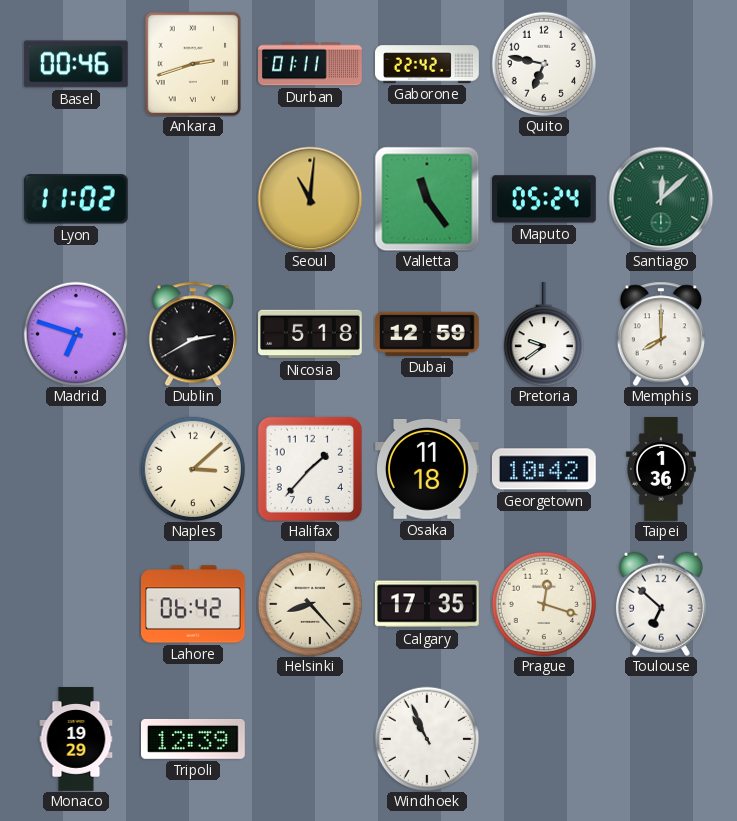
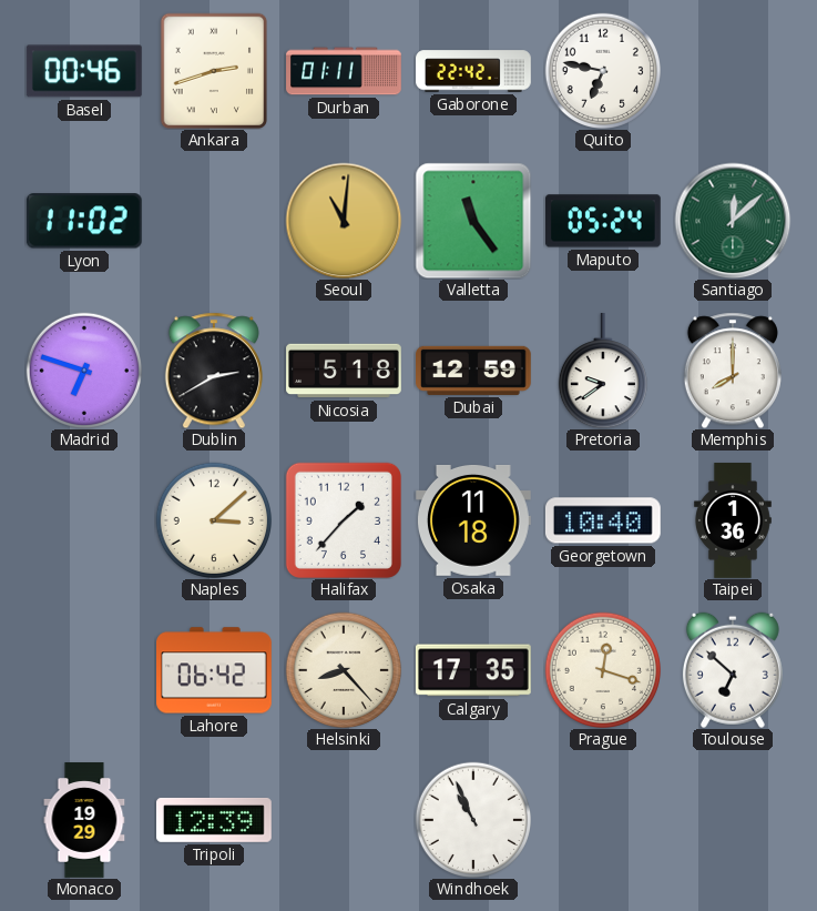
Georgetown: 10:42 -> 10:40
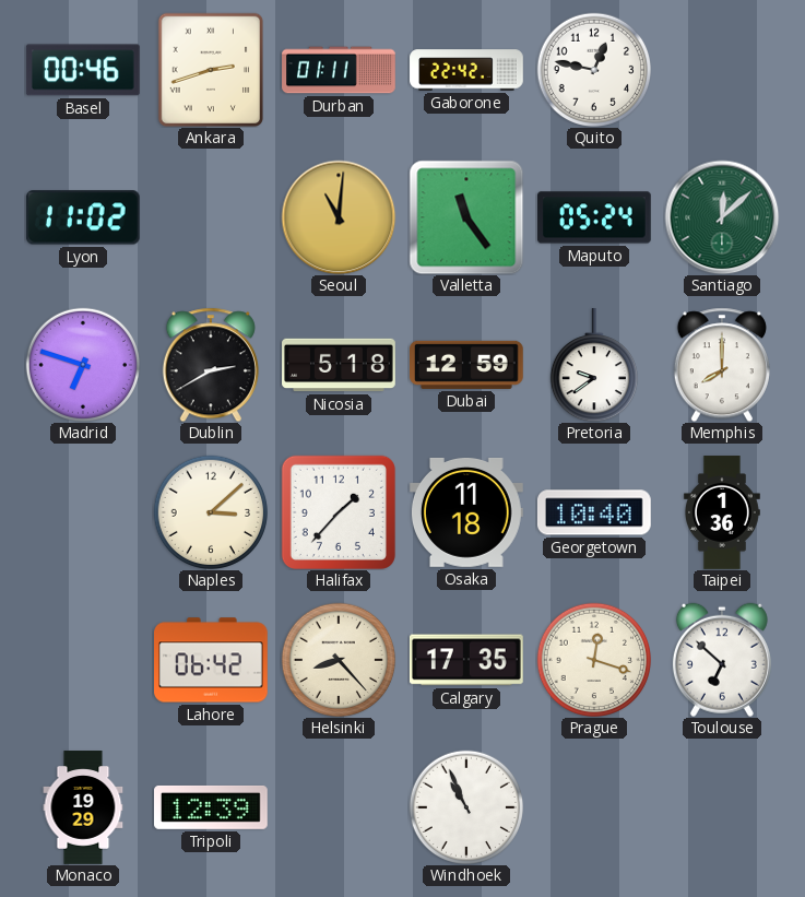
Quito: 6:47 -> 12:47
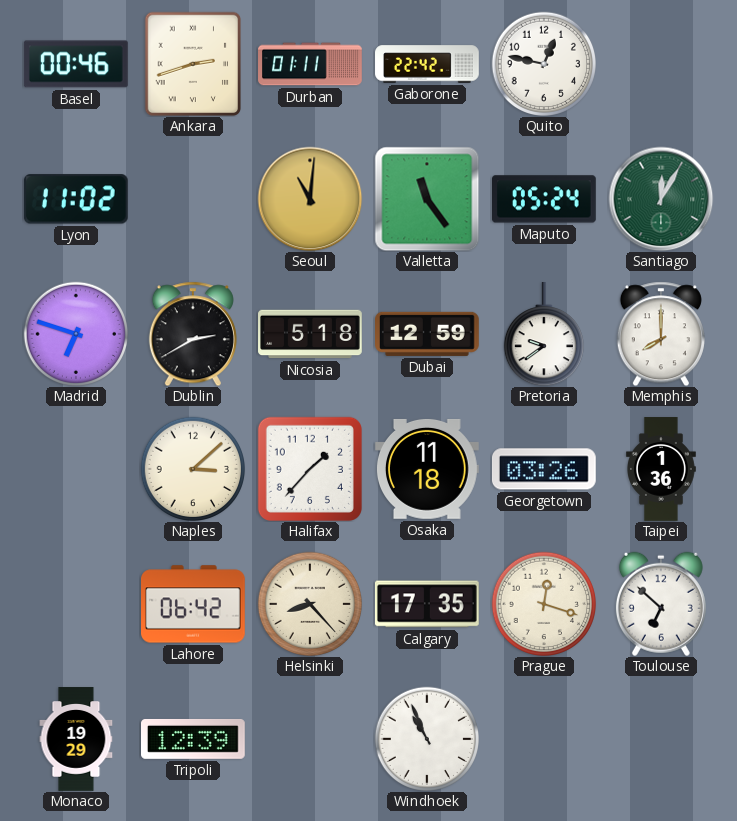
Santiago: 12:08 -> 12:05
Georgetown: 10:40 -> 03:26
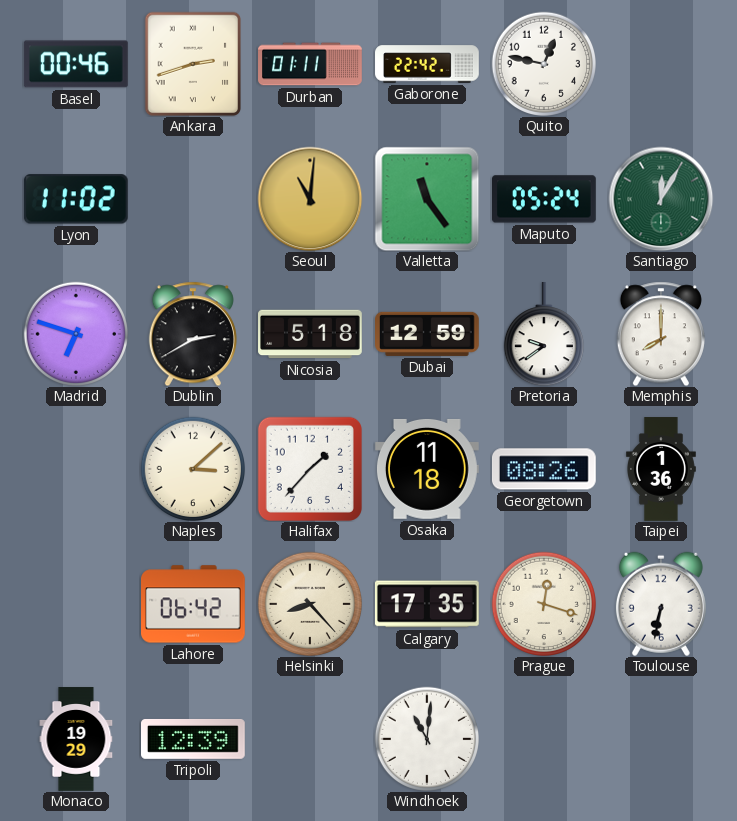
Georgetown: 03:26 -> 08:26
Toulouse: 6:52 -> 6:32
Windhoek: 10:56 -> 11:01
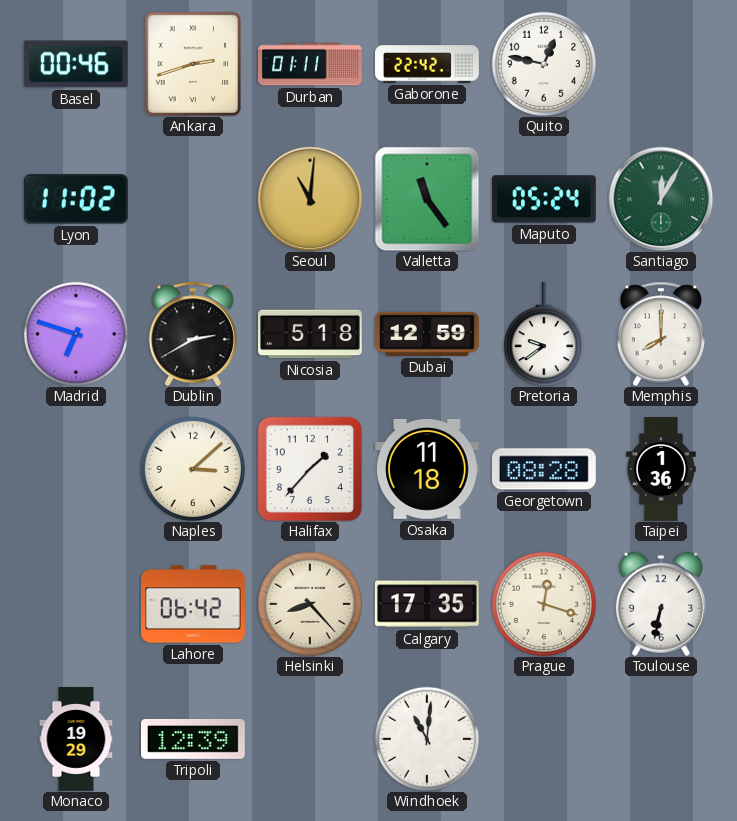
Georgetown: 08:26 -> 08:28
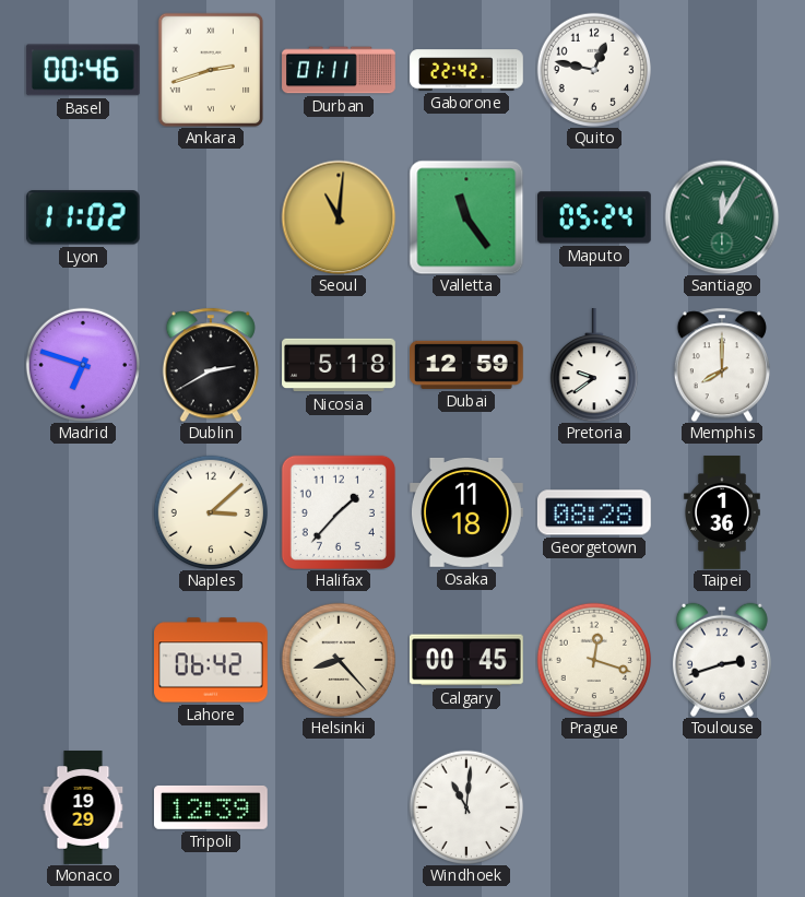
Calgary: 17:35 -> 00:45
Toulouse: 6:32 -> 2:42
